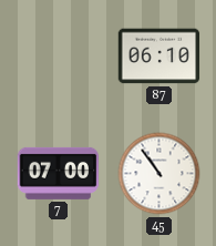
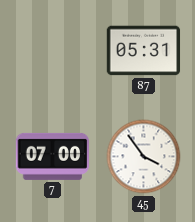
87: 06:10 -> 05:31
45: 10:54 -> 3:54
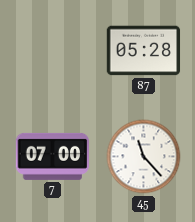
87: 05:31 -> 05:28
45: 3:54 -> 11:23
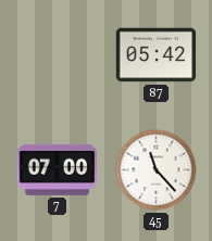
87: 05:28 -> 05:42
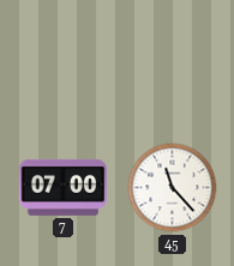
87: 05:42 -> none
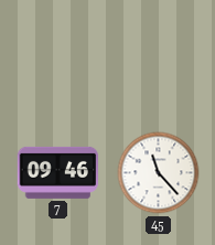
7: 07:00 -> 09:46
